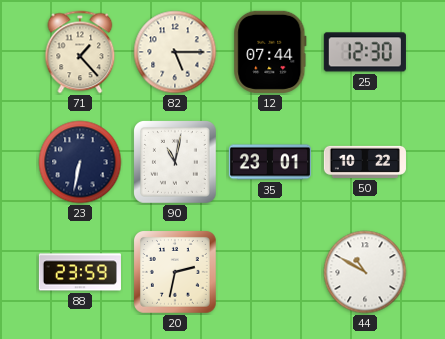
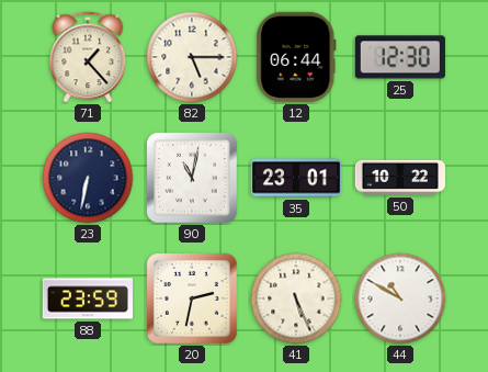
12: 07:44 -> 06:44
41: none -> 5:26
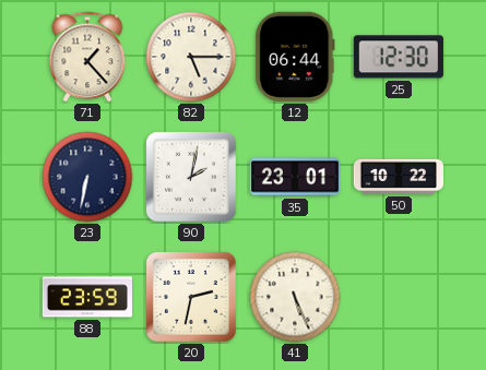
90: 11:02 -> 2:02
44: 10:50 -> none
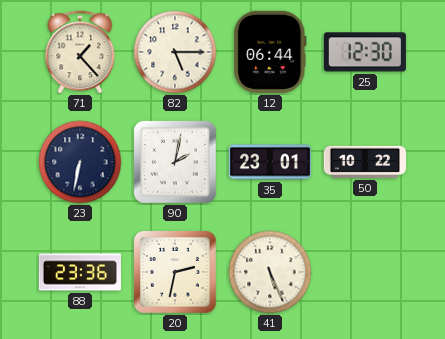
88: 23:59 -> 23:36
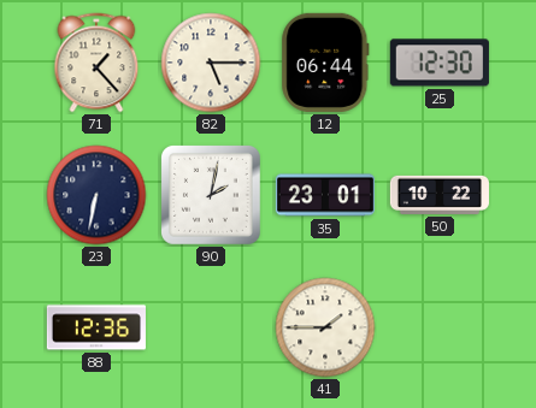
88: 23:36 -> 12:36
20: 2:32 -> none
41: 5:26 -> 1:45
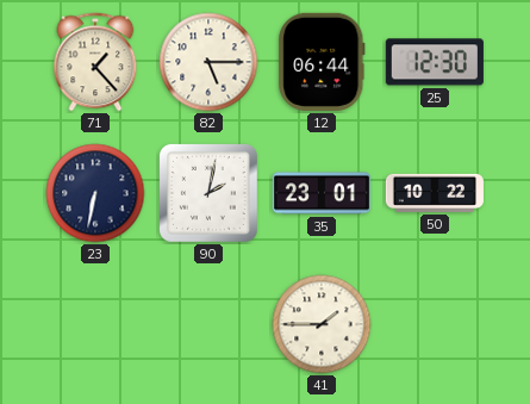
88: 12:36 -> none
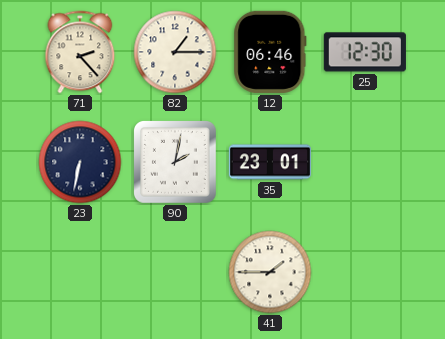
71: 1:23 -> 2:23
82: 5:15 -> 1:15
12: 06:44 -> 06:46
50: 10:22 -> none
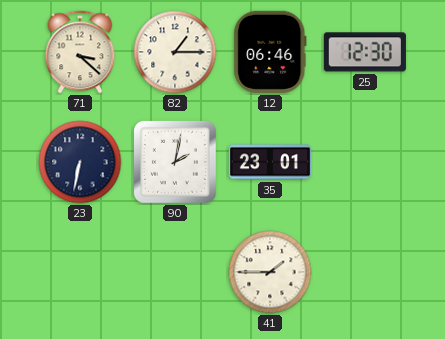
71: 2:23 -> 3:22
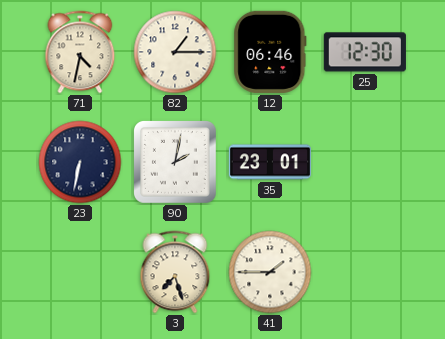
71: 3:22 -> 4:32
3: none -> 7:27
